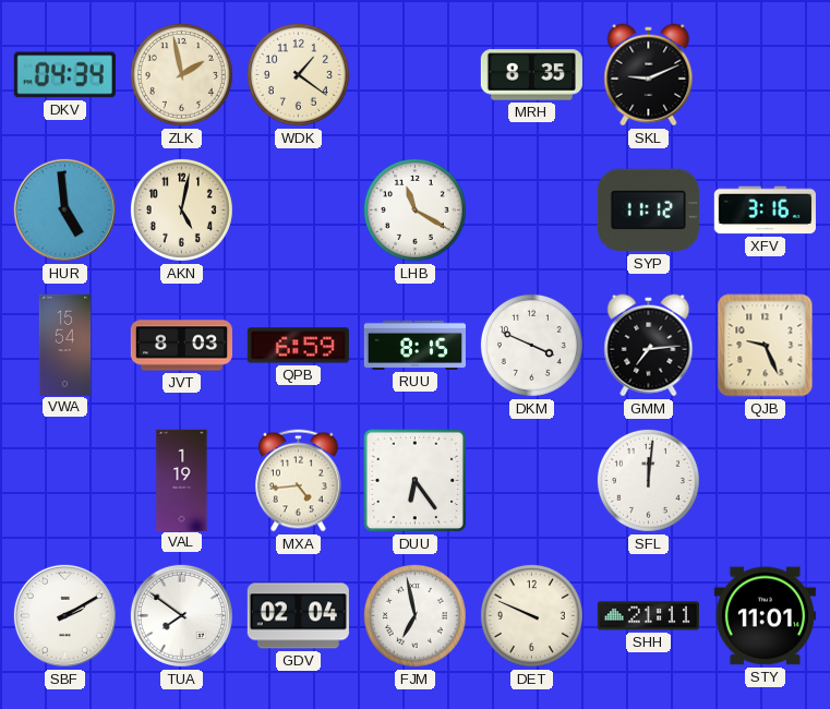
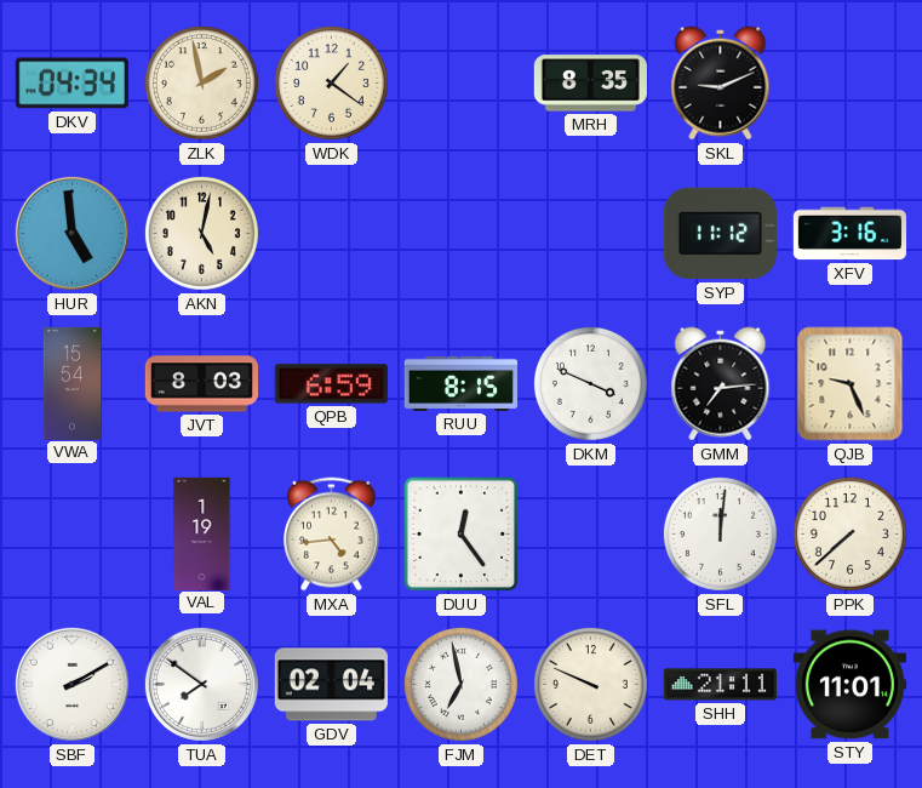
LHB: 11:20 -> none
DUU: 6:24 -> 12:24
PPK: none -> 7:38
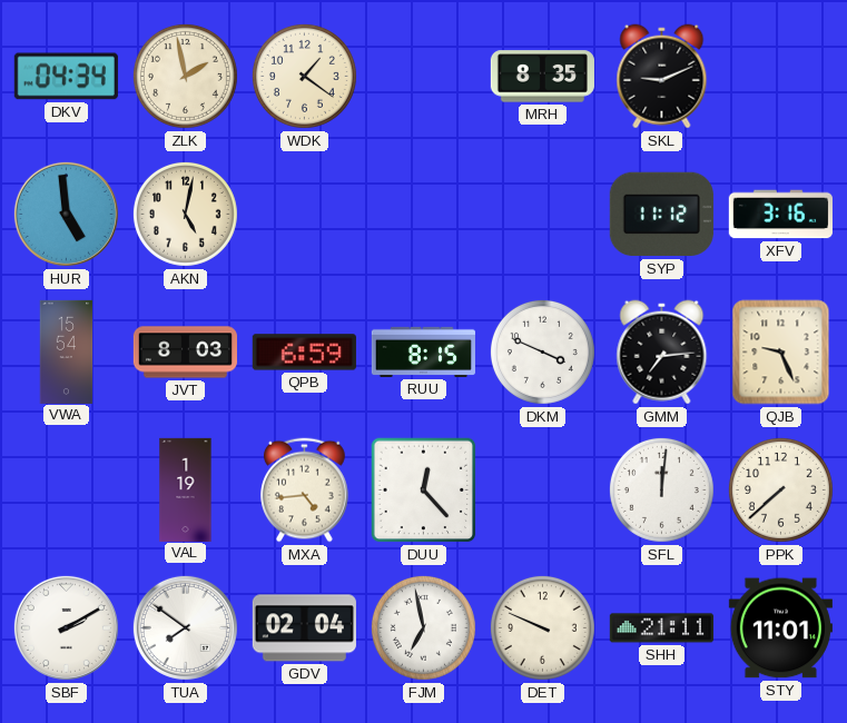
DUU: 12:24 -> 12:23
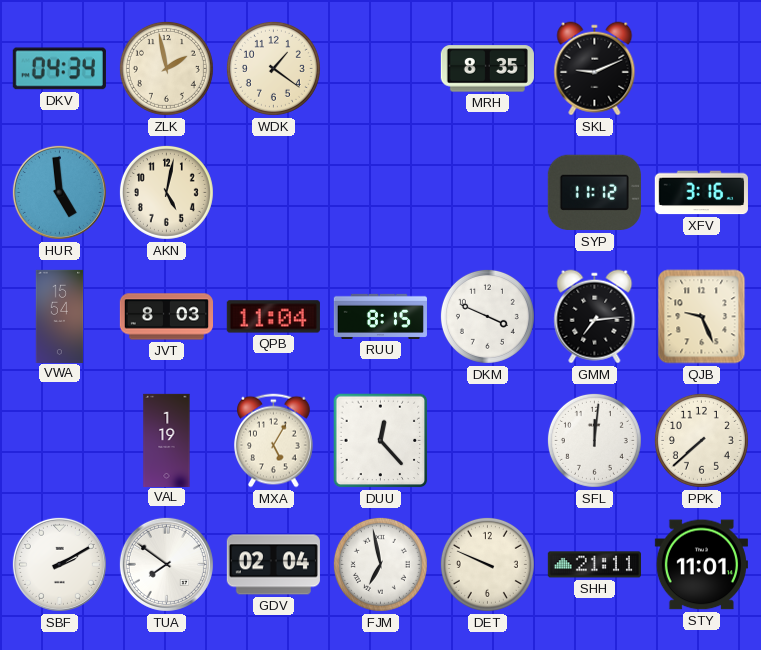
QPB: 6:59 -> 11:04
MXA: 4:44 -> 5:05
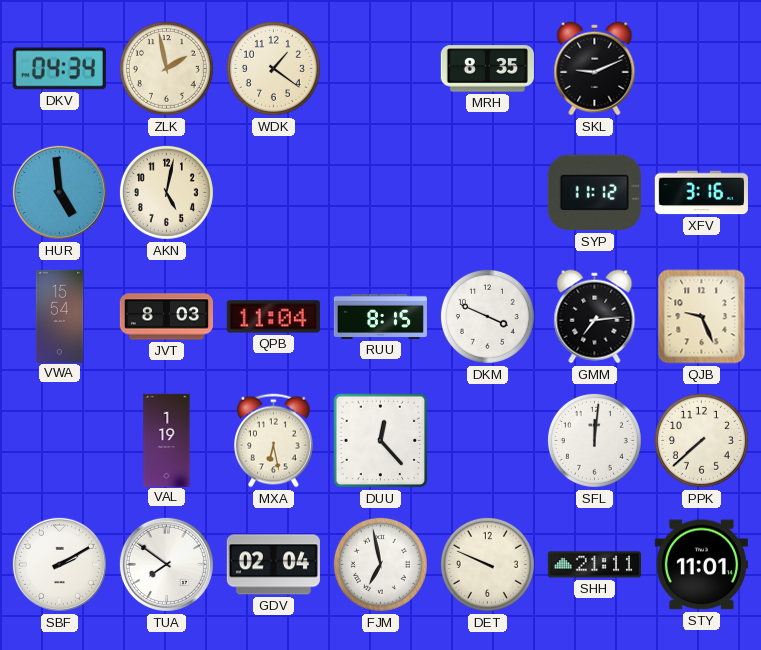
MXA: 5:05 -> 6:28
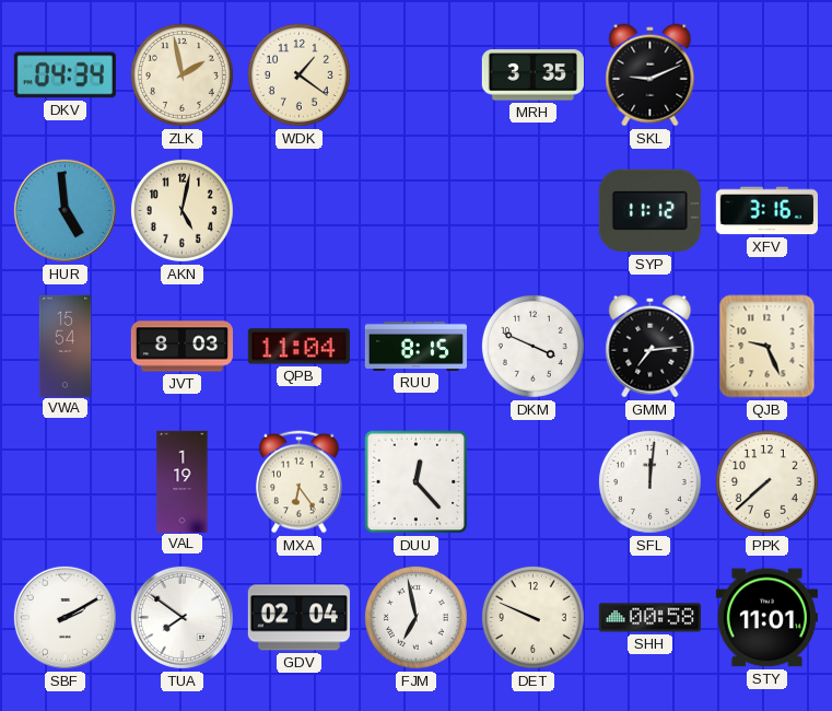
MRH: 8:35 -> 3:35
MXA: 6:28 -> 6:24
SHH: 21:11 -> 00:58
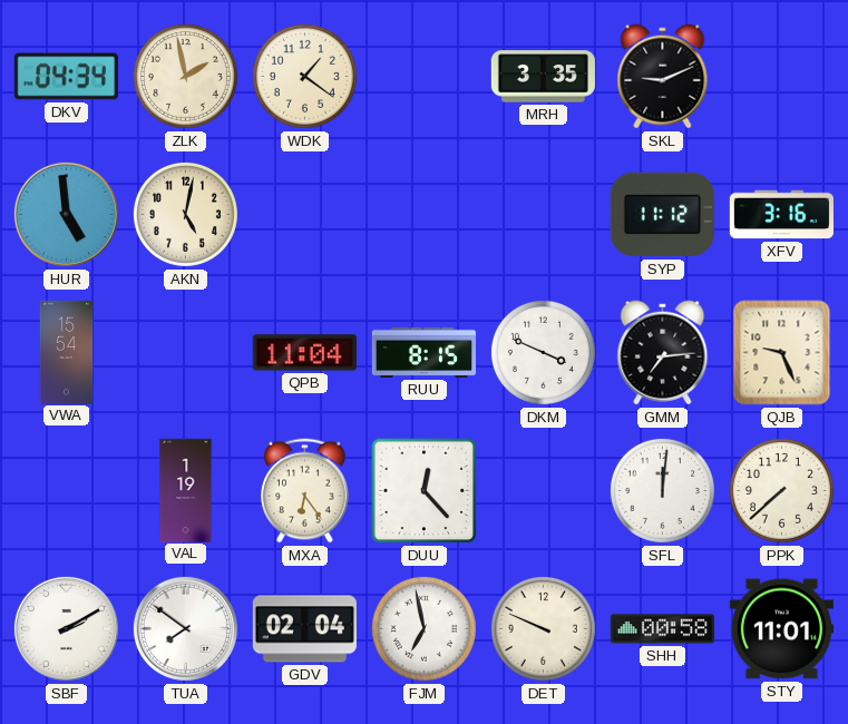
JVT: 8:03 -> none
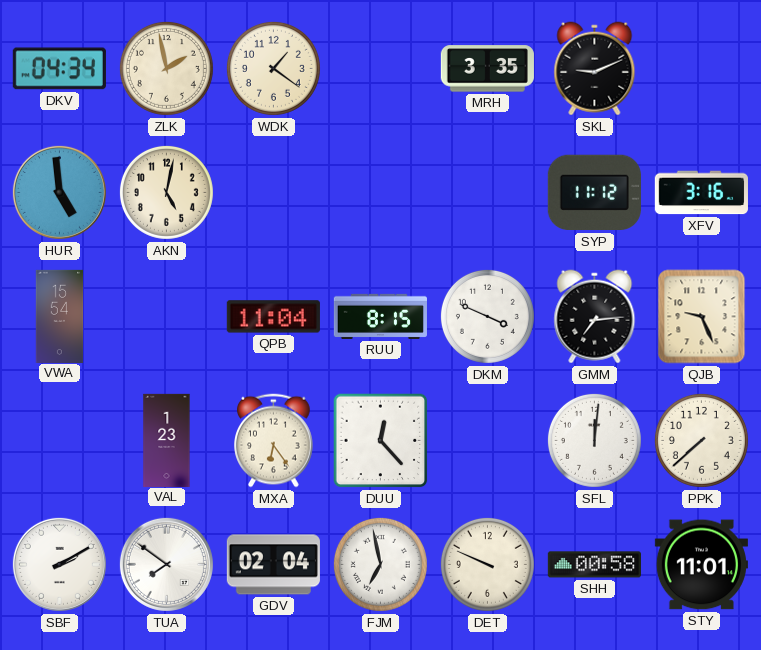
VAL: 1:19 -> 1:23
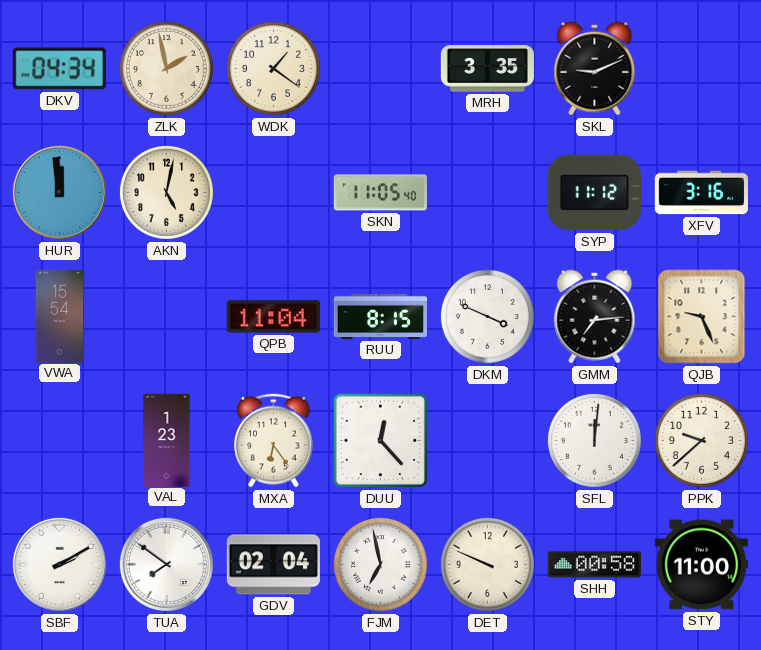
HUR: 4:59 -> 11:59
SKN: none -> 11:05
PPK: 7:38 -> 9:38
STY: 11:01 -> 11:00
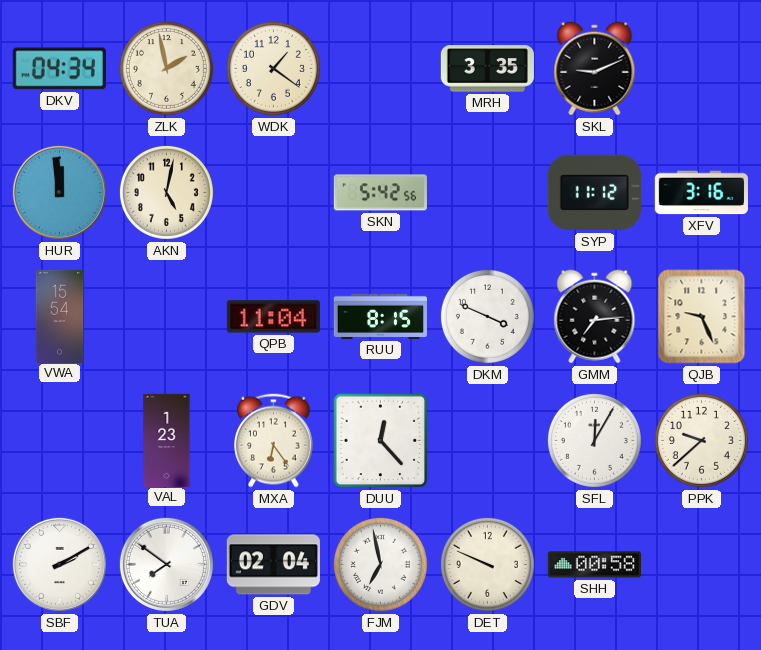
SKN: 11:05 -> 5:42
SFL: 12:01 -> 12:05
STY: 11:00 -> none
